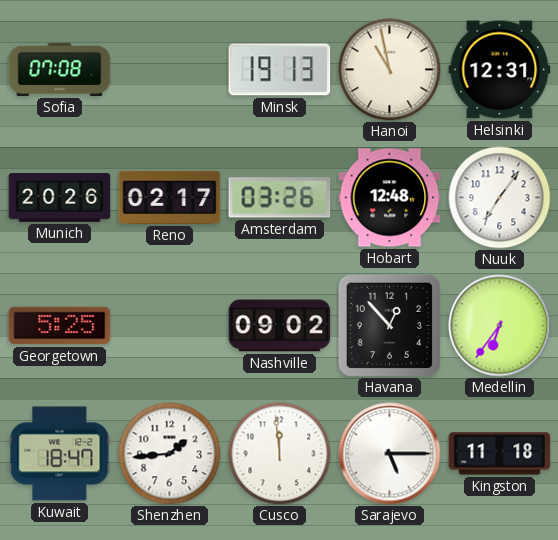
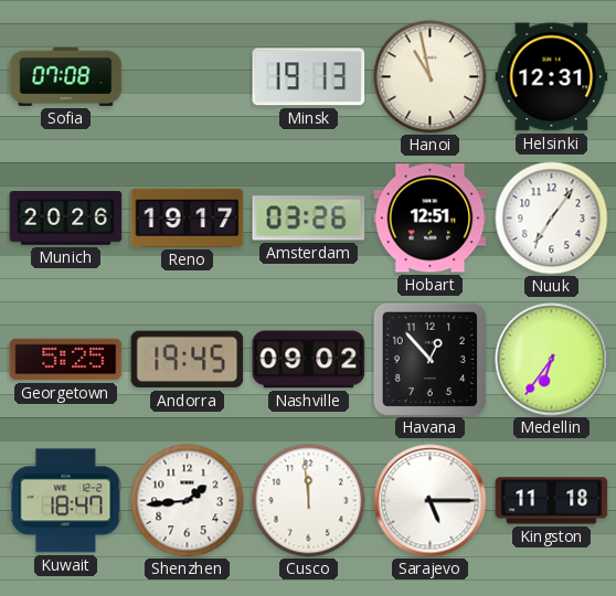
Reno: 02:17 -> 19:17
Hobart: 12:48 -> 12:51
Andorra: none -> 19:45
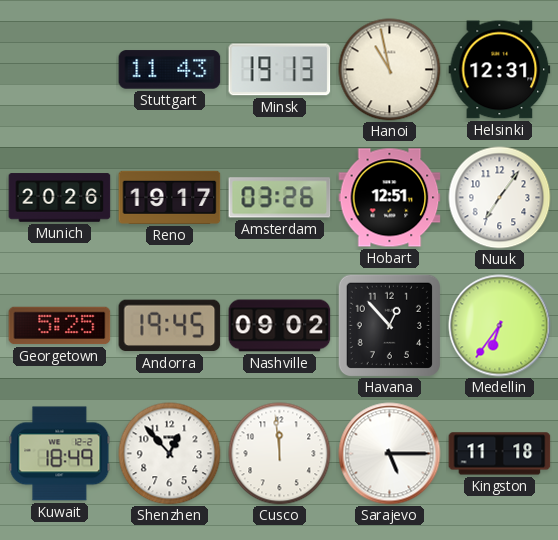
Sofia: 07:08 -> none
Stuttgart: none -> 11:43
Kuwait: 18:47 -> 18:49
Shenzhen: 1:44 -> 12:53
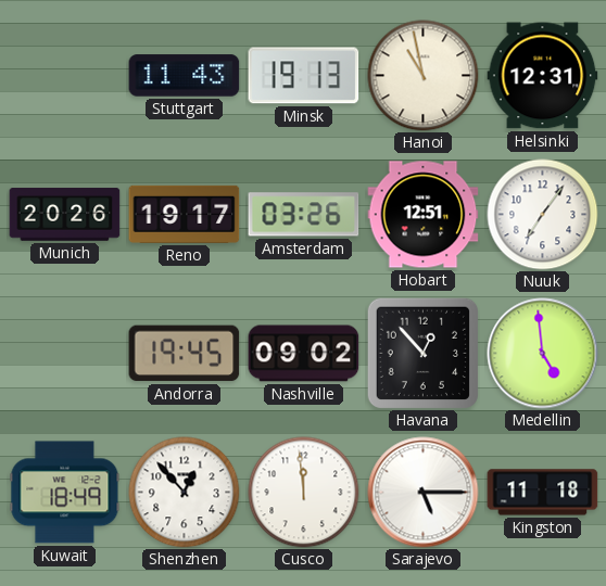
Georgetown: 5:25 -> none
Medellin: 6:36 -> 4:59
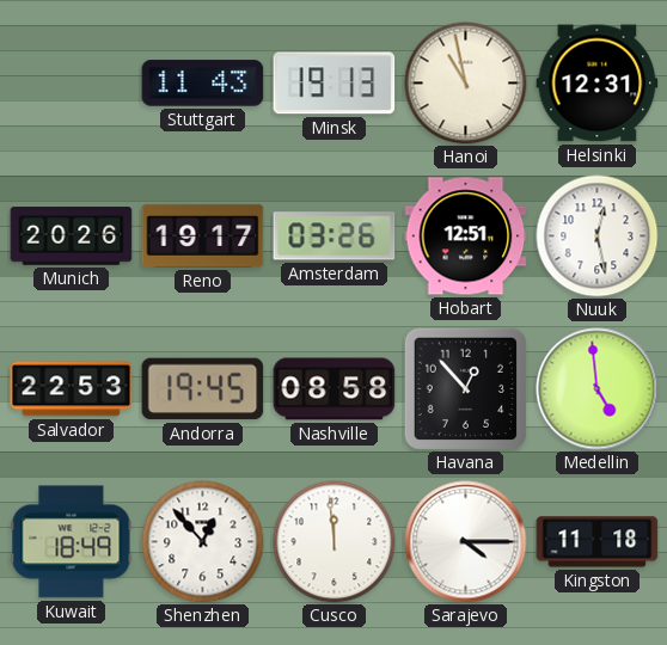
Nuuk: 7:06 -> 12:28
Salvador: none -> 22:53
Nashville: 09:02 -> 08:58
Sarajevo: 5:15 -> 4:15
